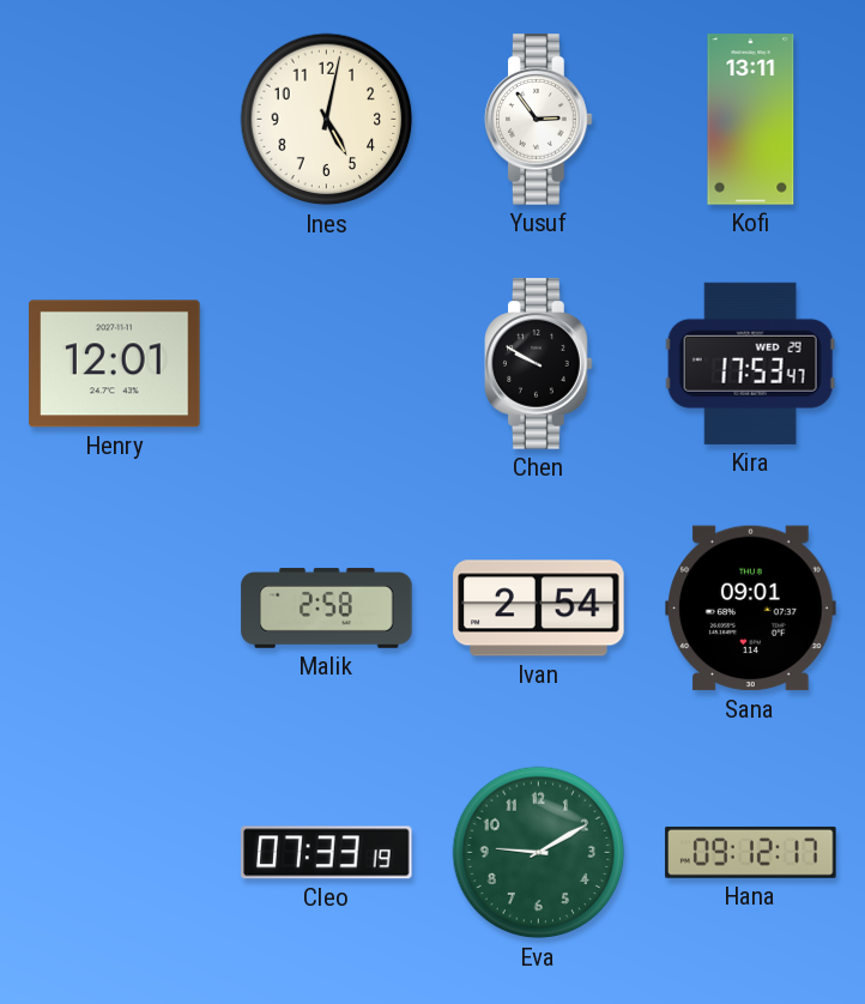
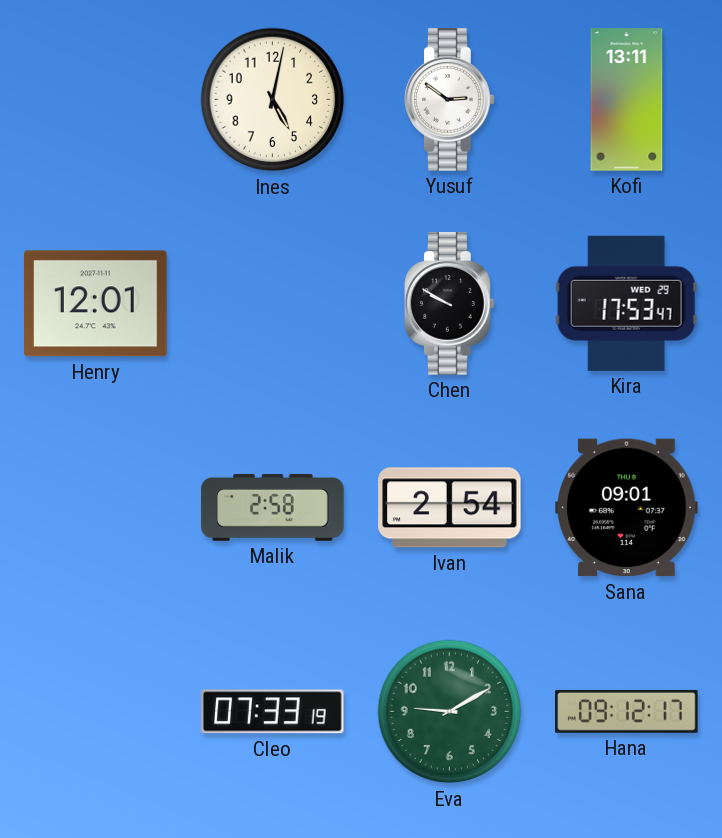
Yusuf: 2:54 -> 2:51
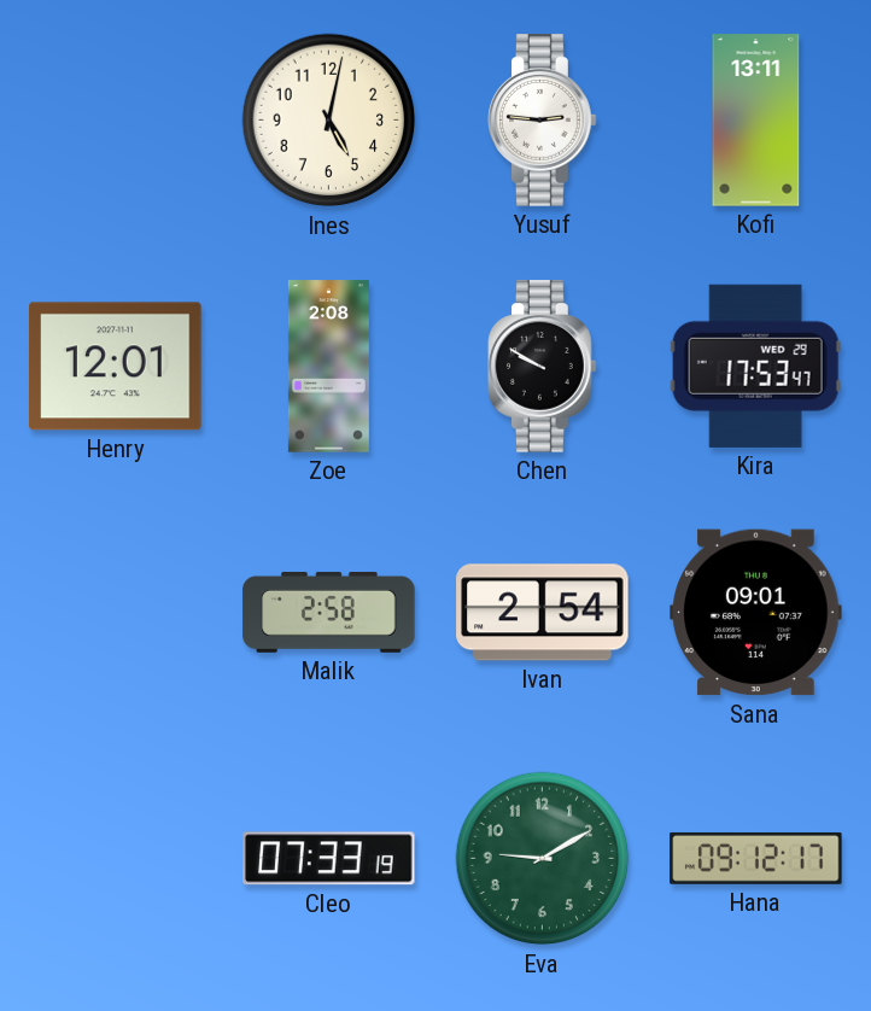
Yusuf: 2:51 -> 2:46
Zoe: none -> 2:08
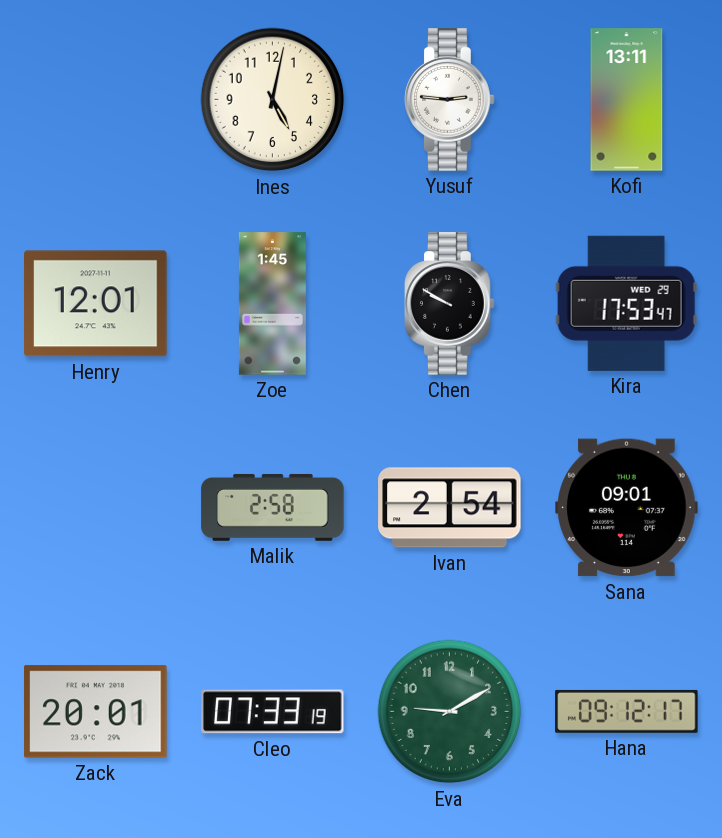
Zoe: 2:08 -> 1:45
Zack: none -> 20:01
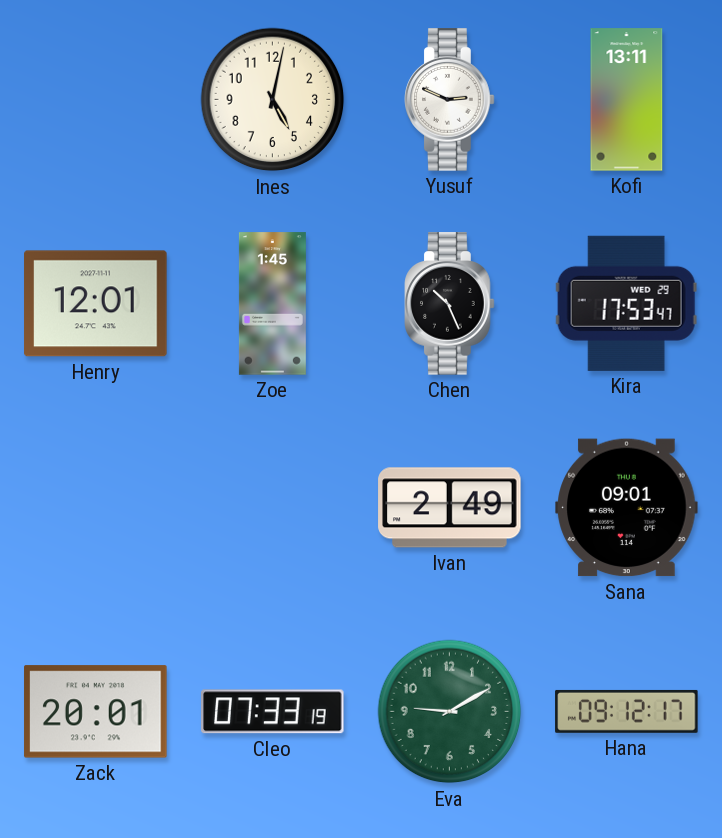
Yusuf: 2:46 -> 2:49
Chen: 9:50 -> 10:26
Malik: 2:58 -> none
Ivan: 2:54 -> 2:49
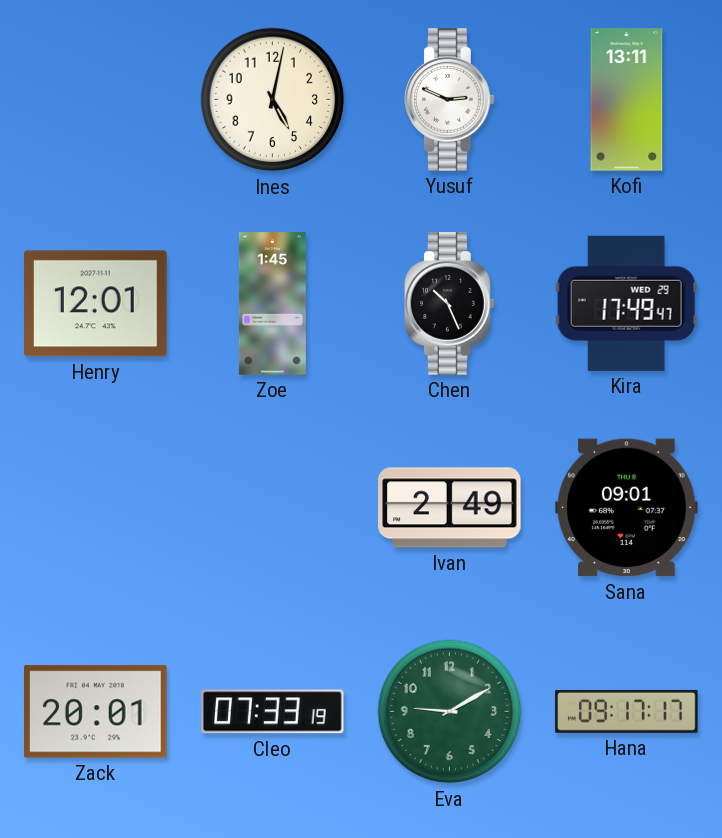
Kira: 17:53 -> 17:49
Hana: 09:12 -> 09:17
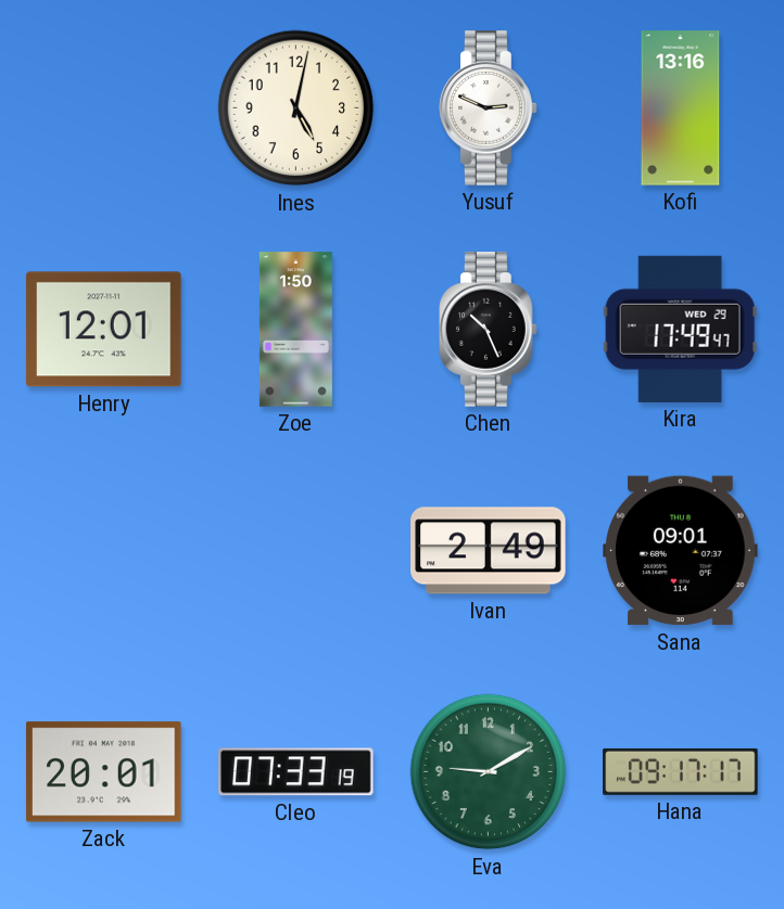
Kofi: 13:11 -> 13:16
Zoe: 1:45 -> 1:50
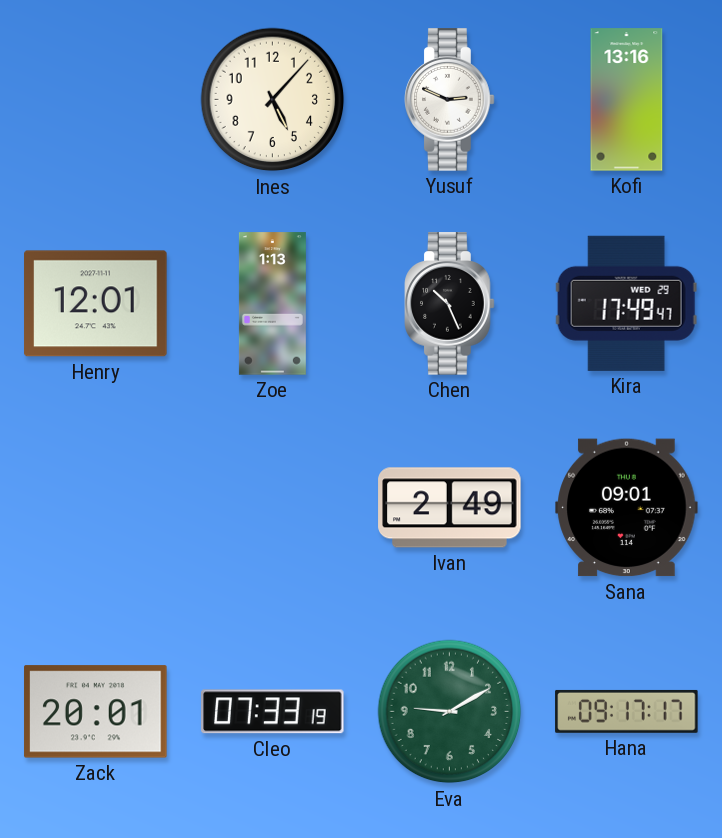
Ines: 5:02 -> 5:07
Zoe: 1:50 -> 1:13
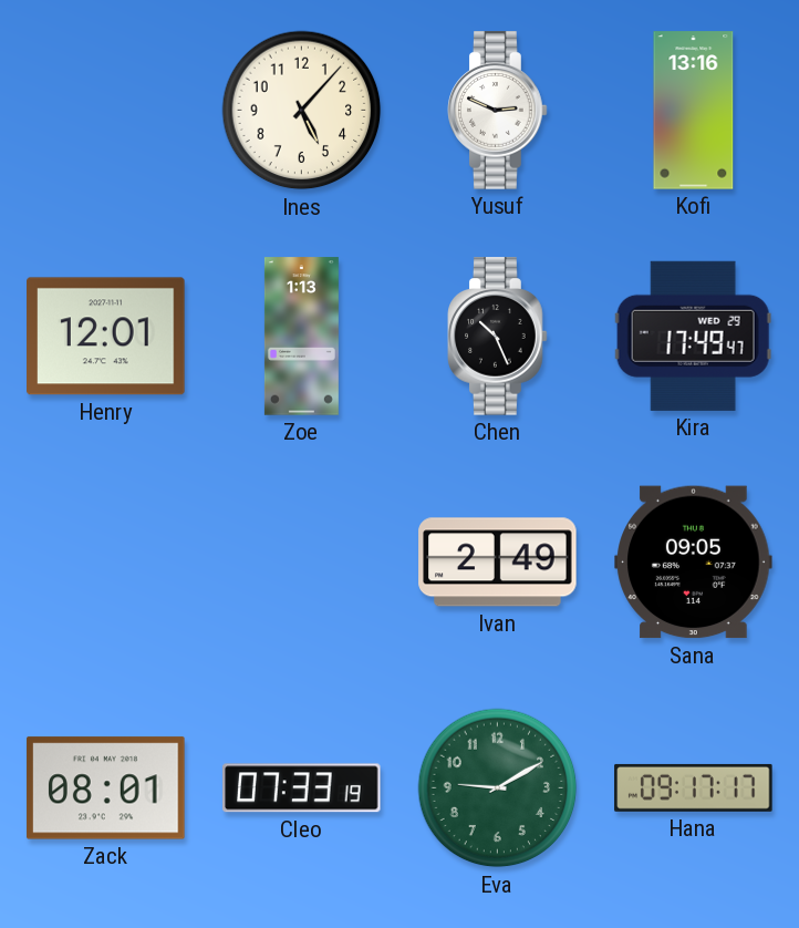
Sana: 09:01 -> 09:05
Zack: 20:01 -> 08:01
